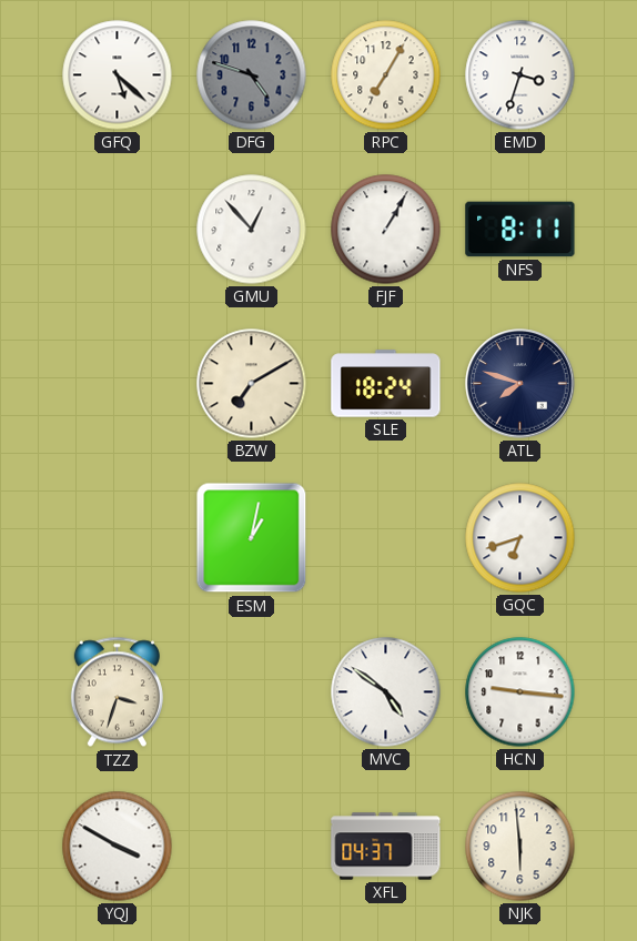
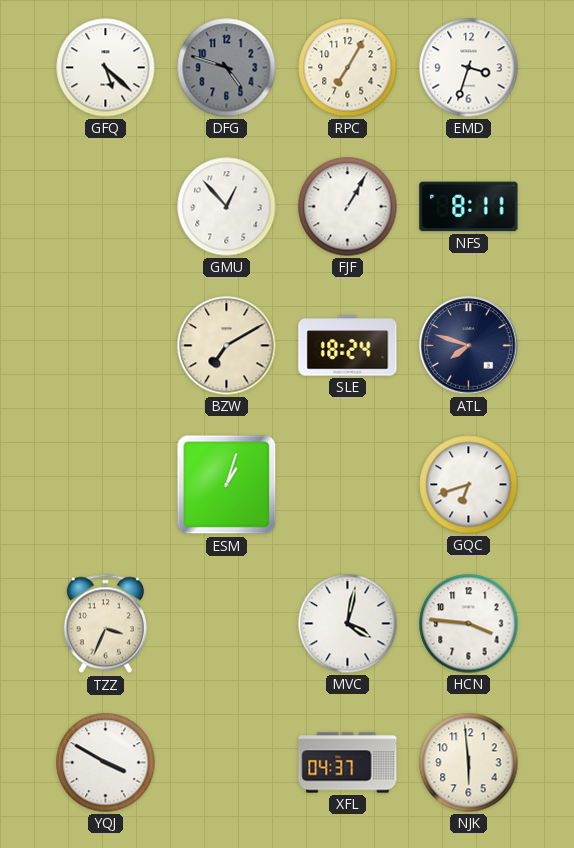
ESM: 1:02 -> 1:03
TZZ: 3:33 -> 3:34
MVC: 4:51 -> 4:02
HCN: 9:16 -> 3:46
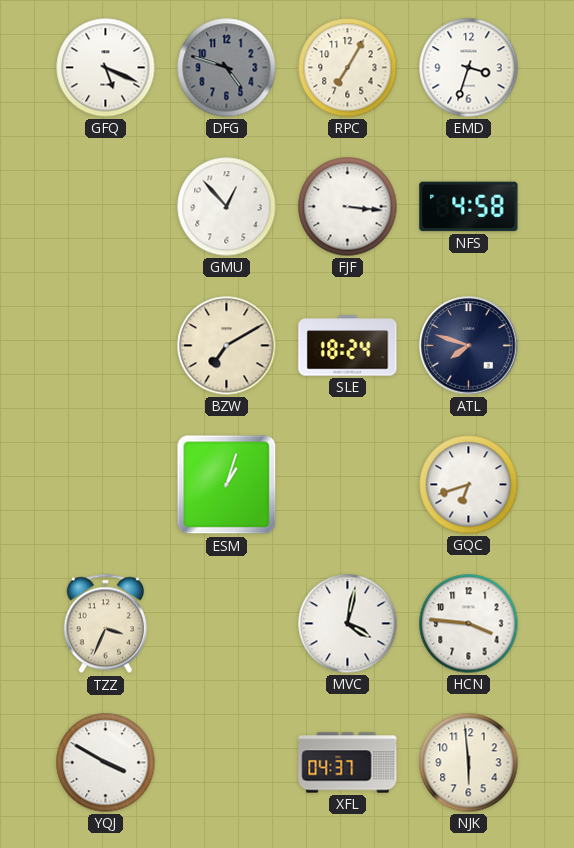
GFQ: 5:22 -> 5:19
FJF: 1:05 -> 3:16
NFS: 8:11 -> 4:58
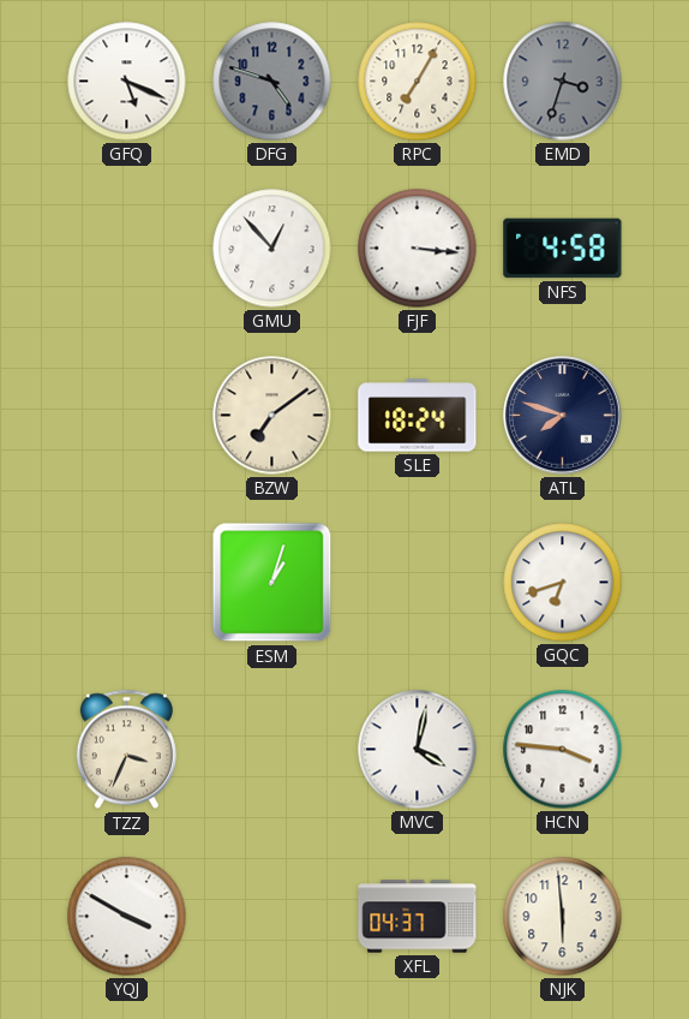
EMD dial: white -> grey
BZW: 7:10 -> 7:09
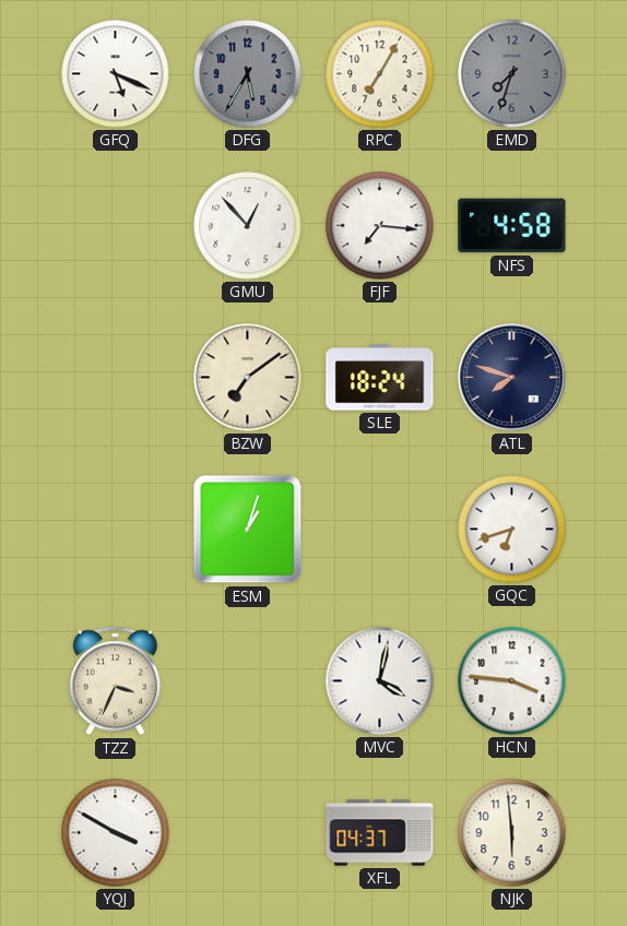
DFG: 4:48 -> 5:35
EMD: 3:33 -> 7:33
FJF: 3:16 -> 7:16
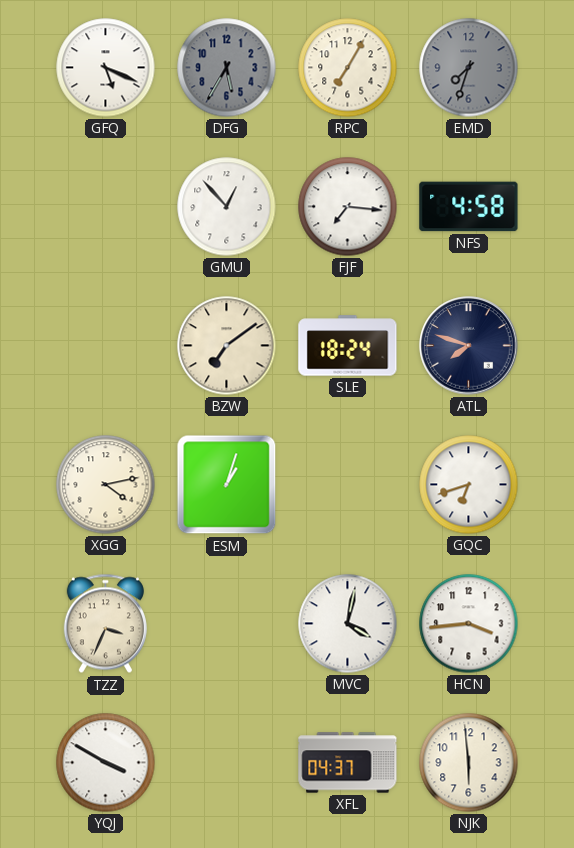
XGG: none -> 4:13
HCN: 3:46 -> 3:44
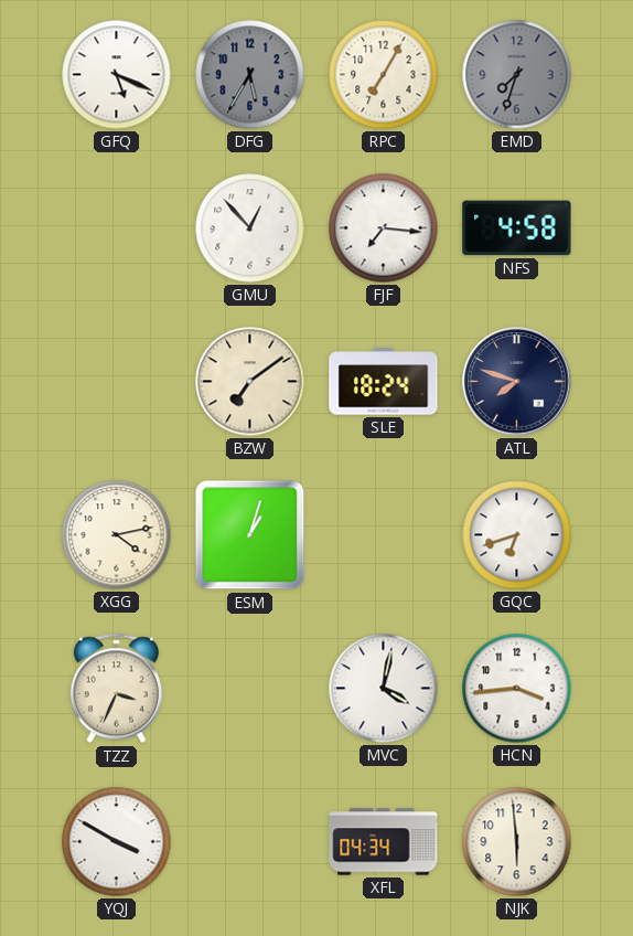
XFL: 04:37 -> 04:34
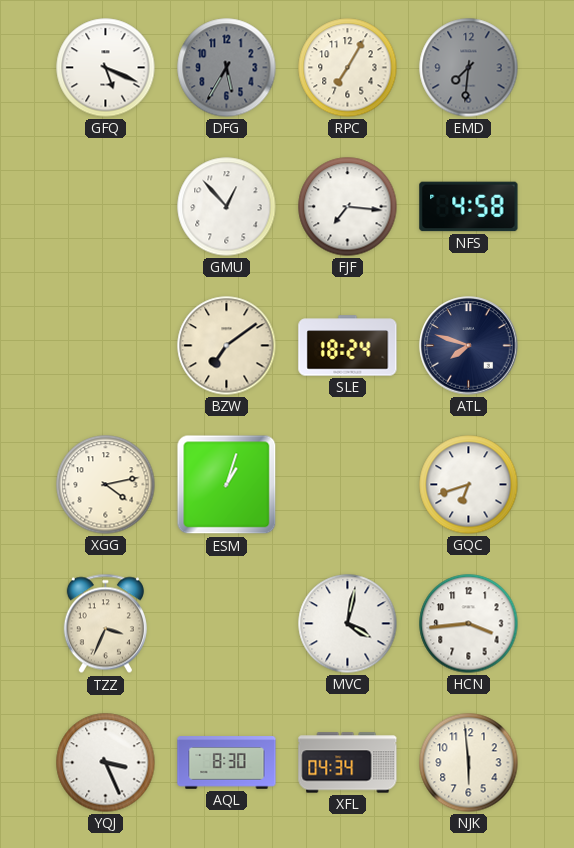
EMD: 7:33 -> 7:31
YQJ: 3:50 -> 3:26
AQL: none -> 8:30
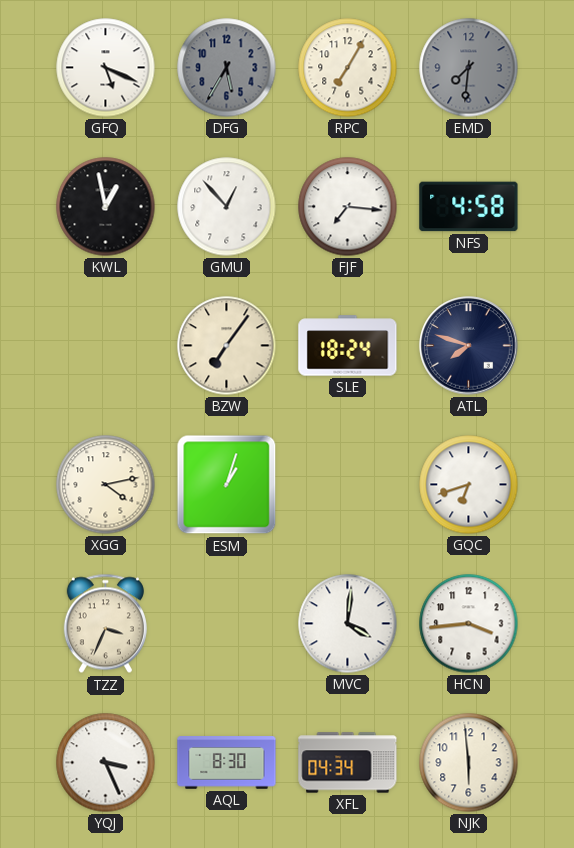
KWL: none -> 12:58
BZW: 7:09 -> 7:06
MVC: 4:02 -> 4:01
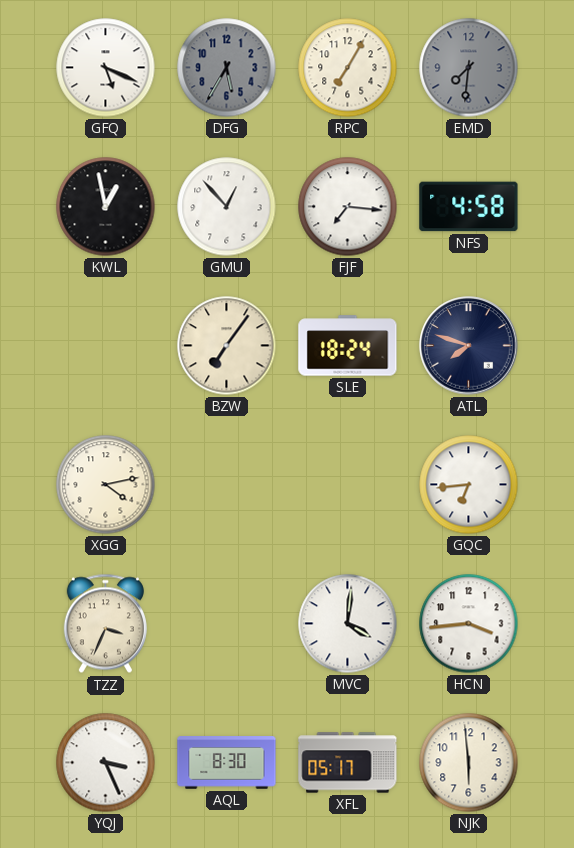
ESM: 1:03 -> none
GQC: 6:42 -> 6:44
XFL: 04:34 -> 05:17
